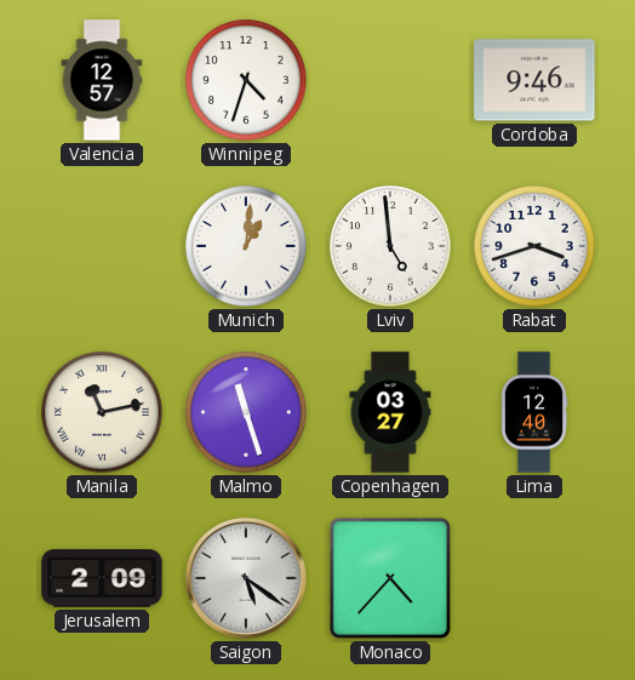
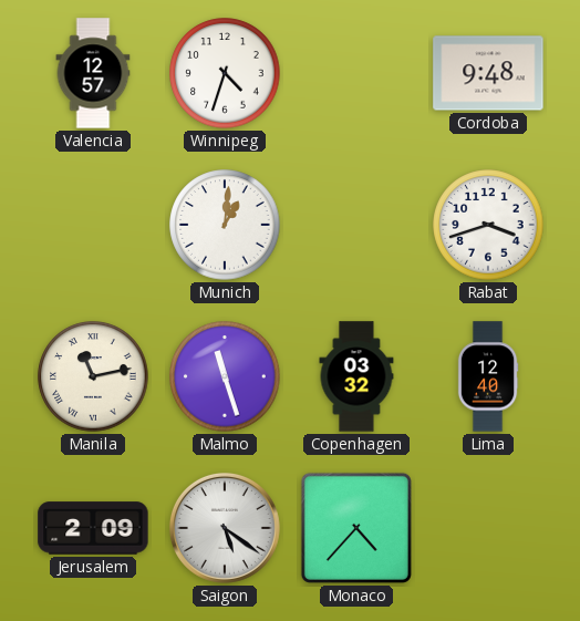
Cordoba: 9:46 -> 9:48
Lviv: 4:59 -> none
Copenhagen: 03:27 -> 03:32
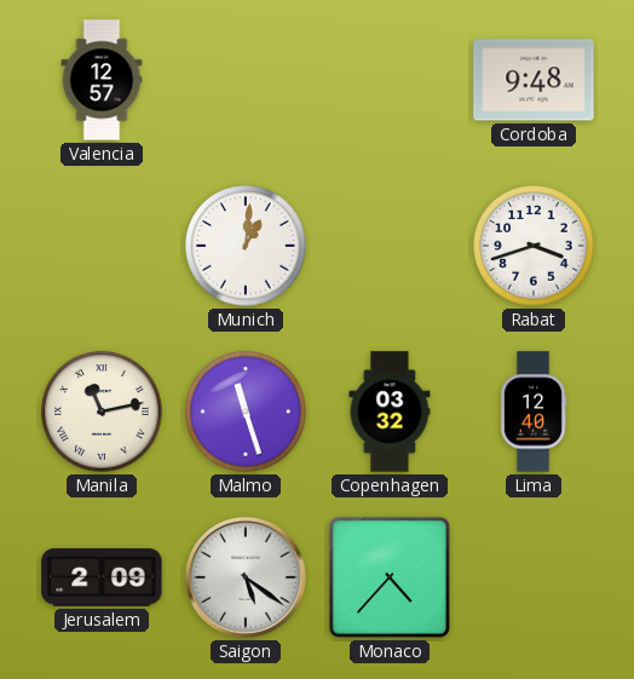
Winnipeg: 4:33 -> none
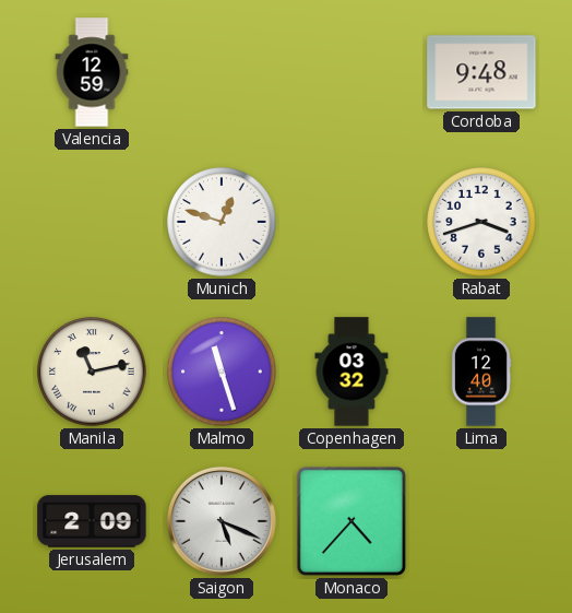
Valencia: 12:57 -> 12:59
Munich: 1:01 -> 12:48
Saigon: 5:21 -> 5:19
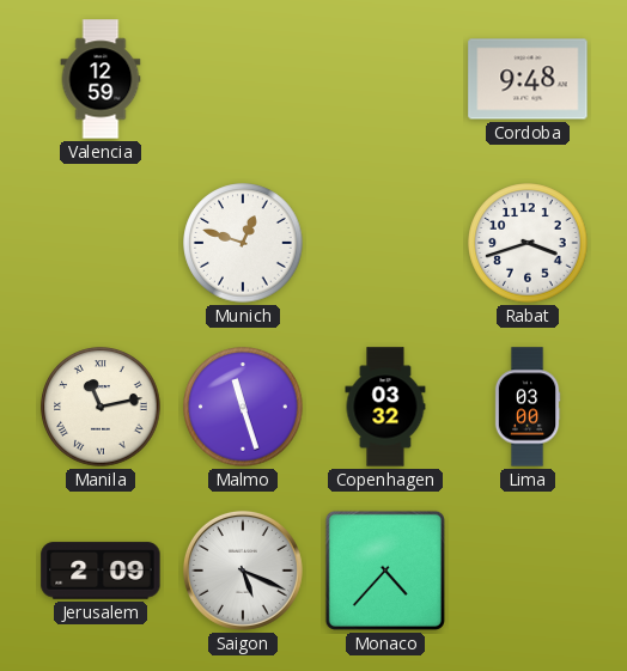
Lima: 12:40 -> 03:00
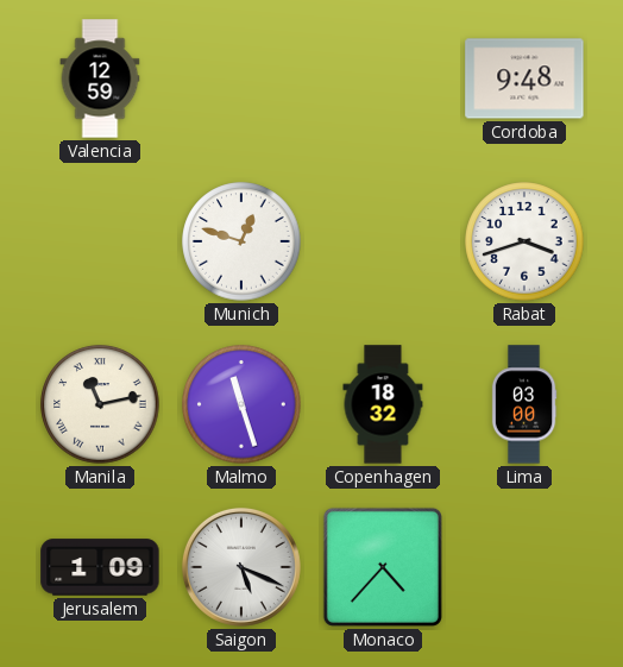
Copenhagen: 03:32 -> 18:32
Jerusalem: 2:09 -> 1:09
